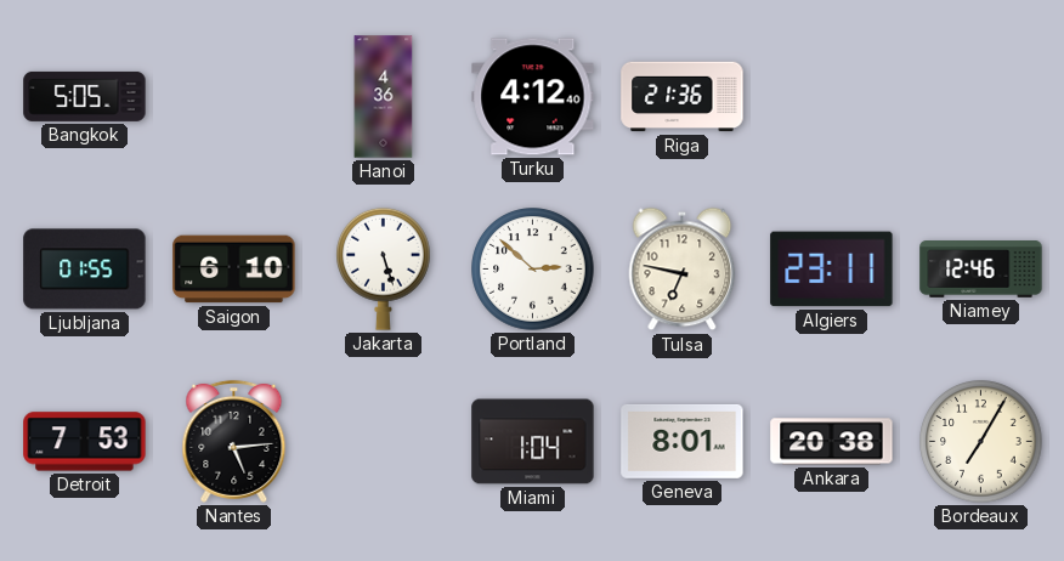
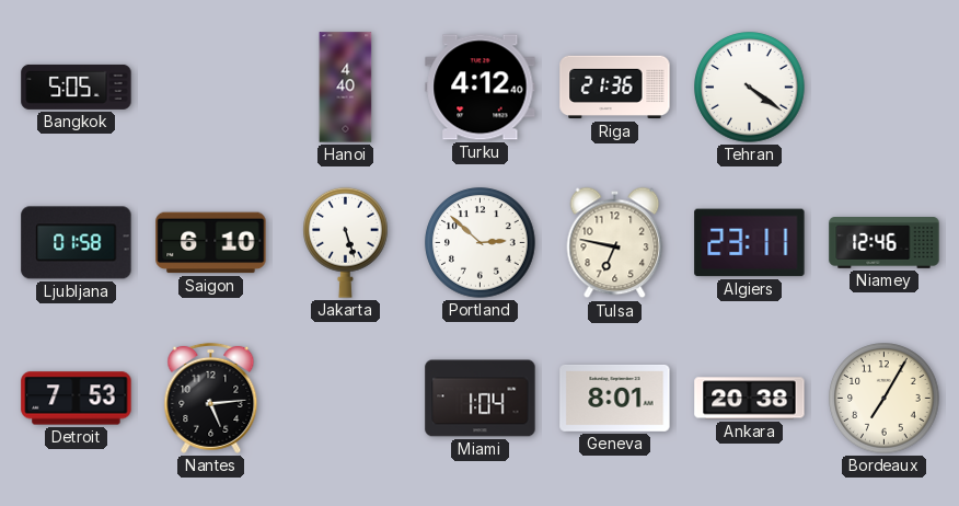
Hanoi: 4:36 -> 4:40
Tehran: none -> 4:21
Ljubljana: 01:55 -> 01:58
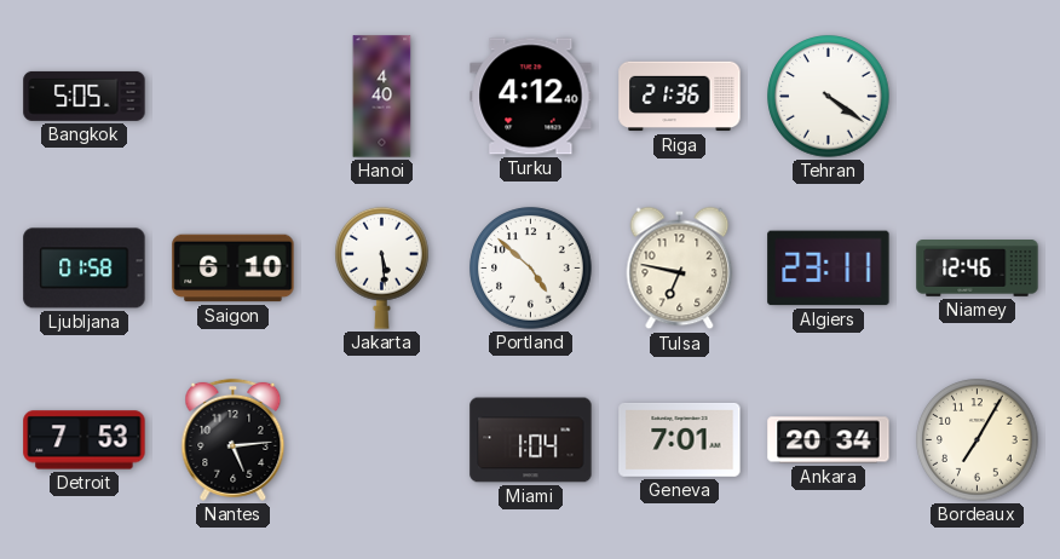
Jakarta: 5:27 -> 5:29
Portland: 2:52 -> 4:52
Geneva: 8:01 -> 7:01
Ankara: 20:38 -> 20:34
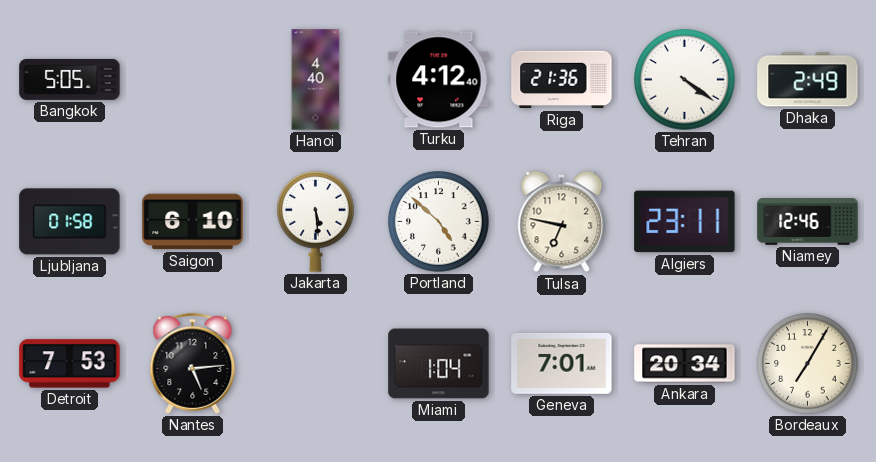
Dhaka: none -> 2:49
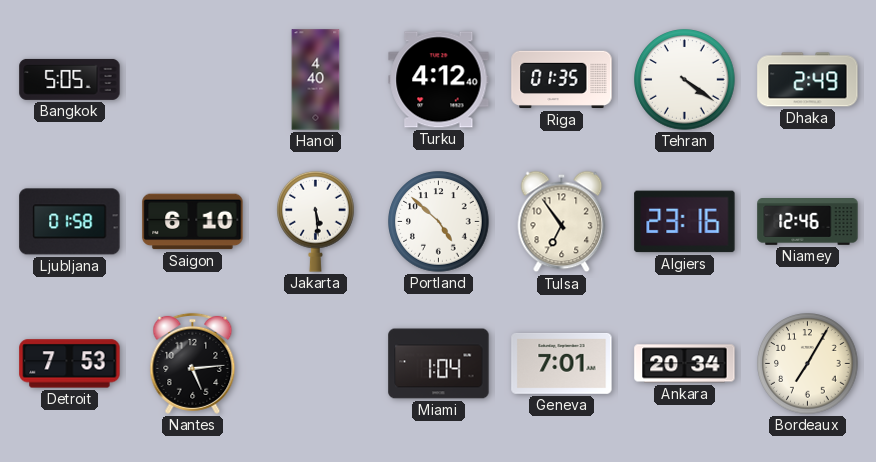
Riga: 21:36 -> 01:35
Tulsa: 6:47 -> 6:54
Algiers: 23:11 -> 23:16
